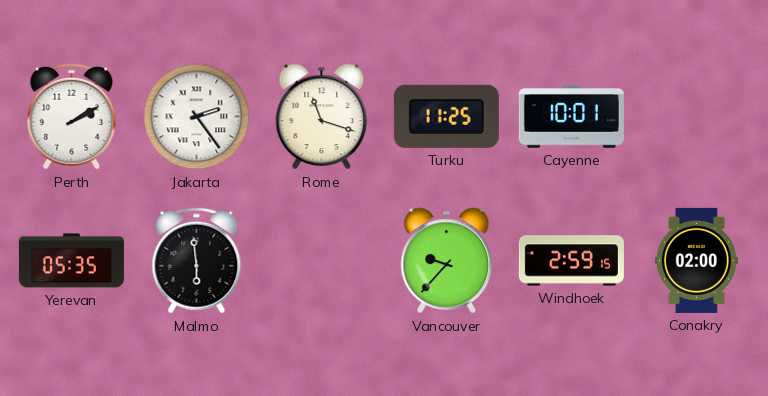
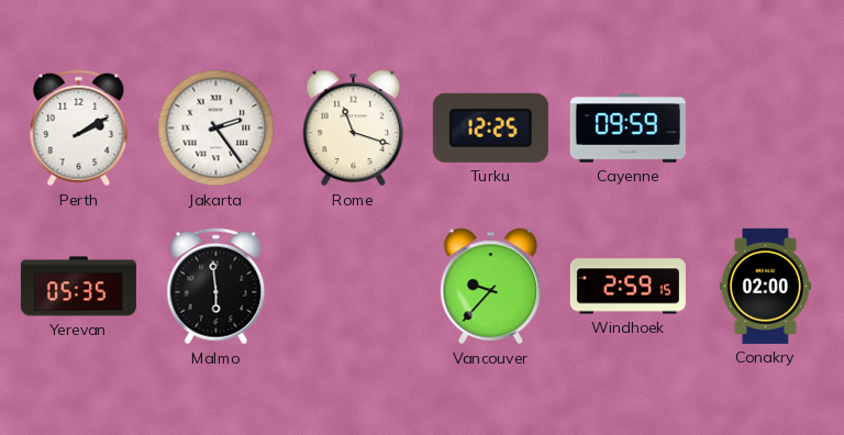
Turku: 11:25 -> 12:25
Cayenne: 10:01 -> 09:59
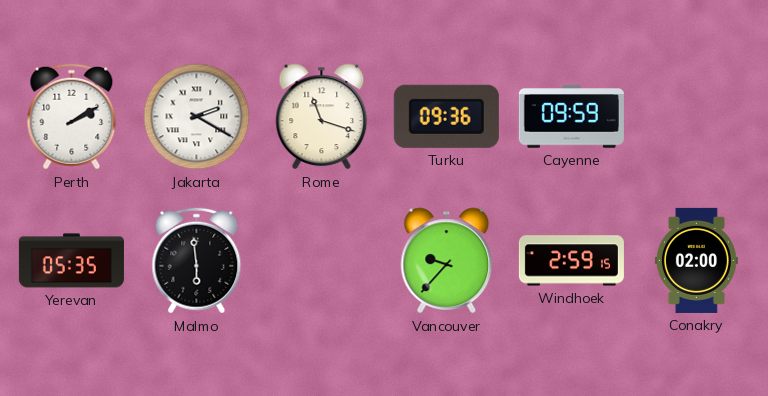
Jakarta: 2:24 -> 2:20
Turku: 12:25 -> 09:36
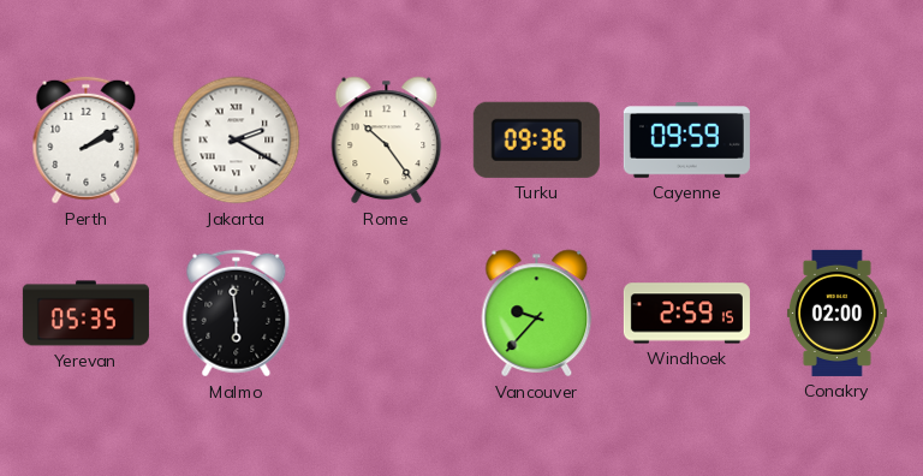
Rome: 11:18 -> 10:24
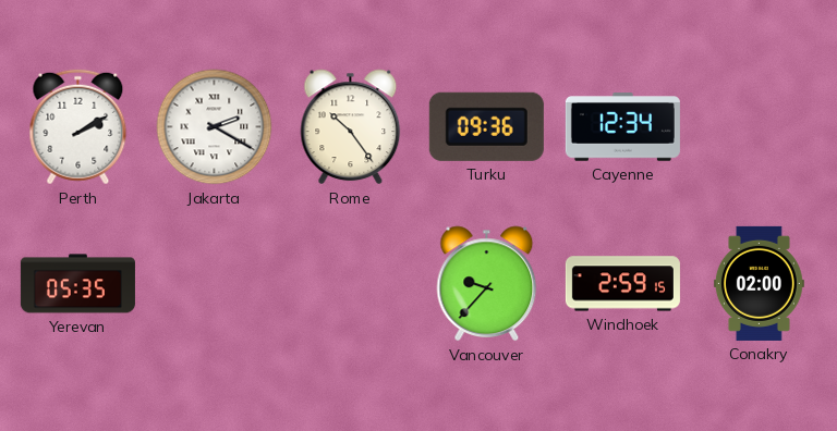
Cayenne: 09:59 -> 12:34
Malmo: 5:59 -> none
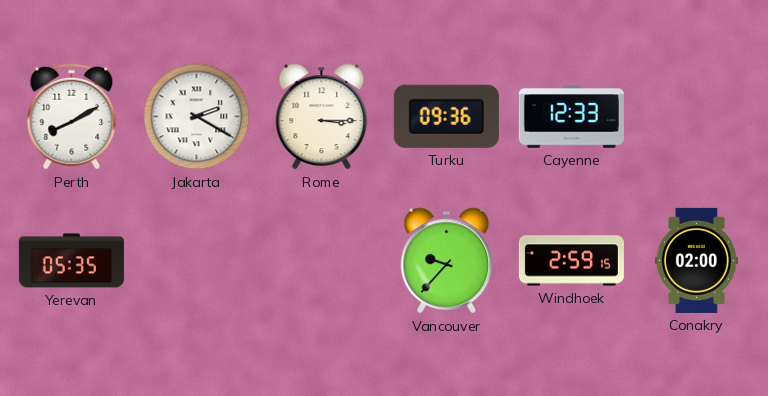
Perth: 2:10 -> 8:10
Rome: 10:24 -> 3:15
Cayenne: 12:34 -> 12:33
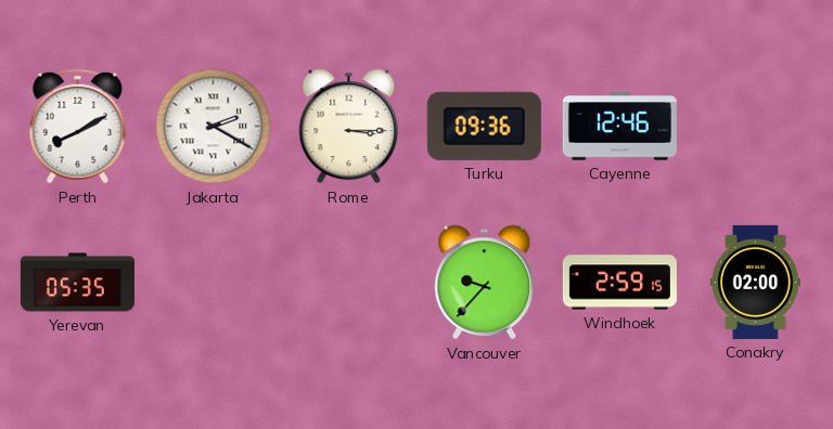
Cayenne: 12:33 -> 12:46
